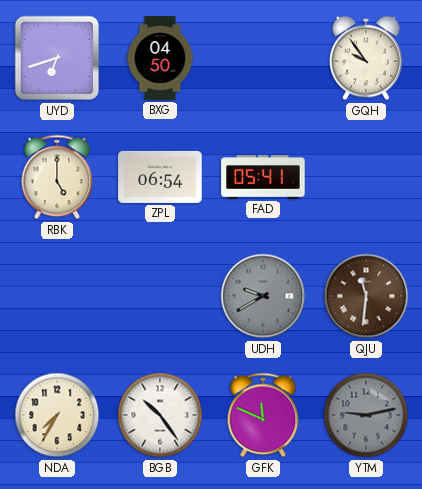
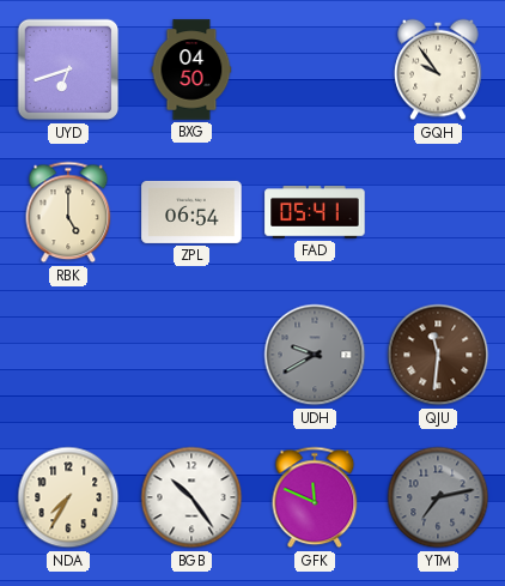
YTM: 9:13 -> 7:13
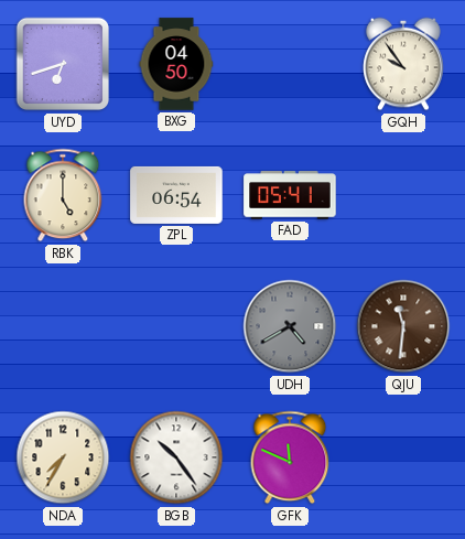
UDH: 9:40 -> 4:40
YTM: 7:13 -> none
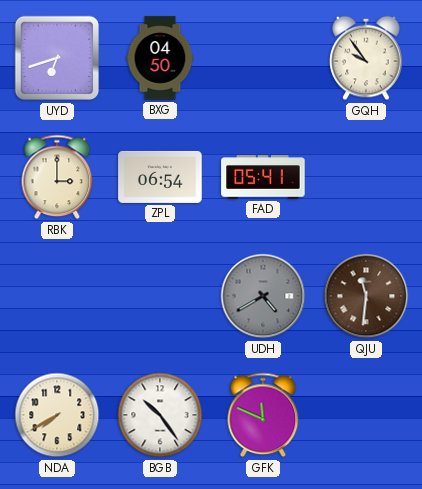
RBK: 5:00 -> 3:00
NDA: 7:35 -> 7:40
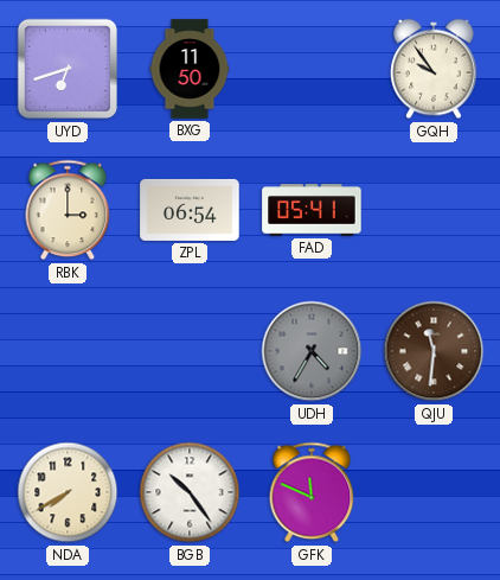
BXG: 04:50 -> 11:50
UDH: 4:40 -> 4:35
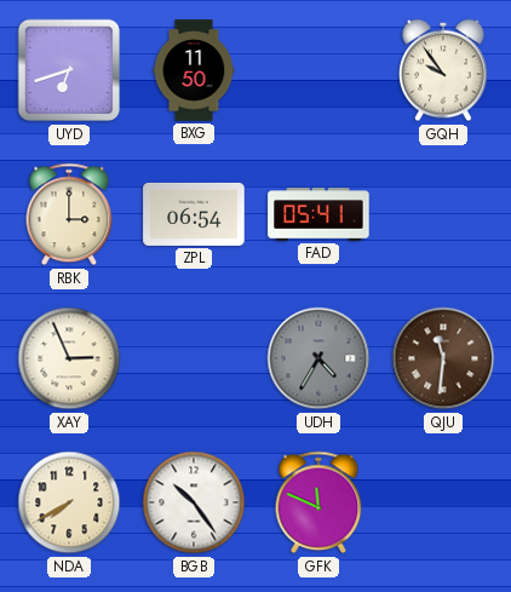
XAY: none -> 2:56
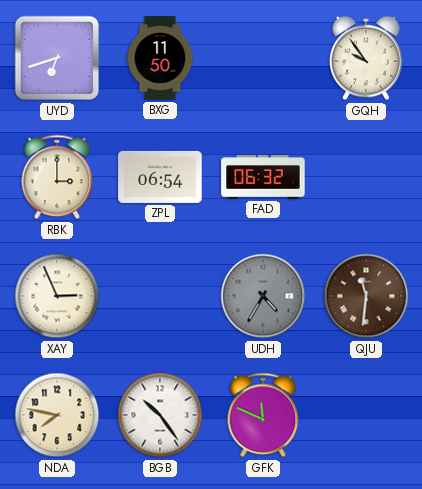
FAD: 05:41 -> 06:32
NDA: 7:40 -> 7:47
